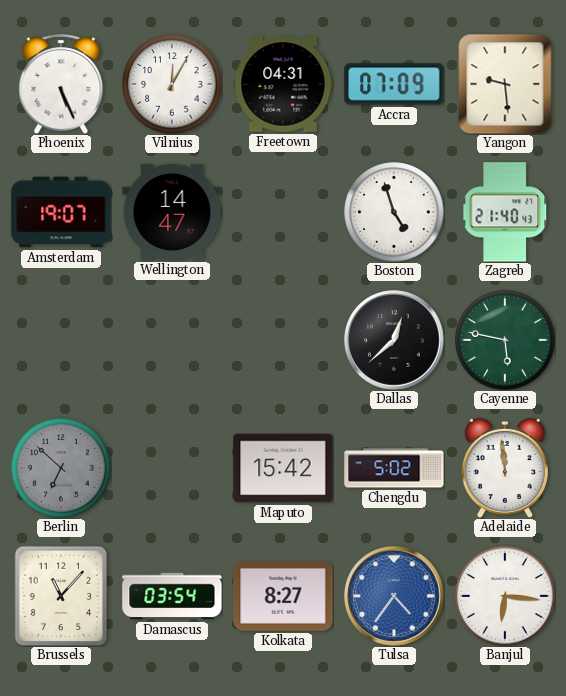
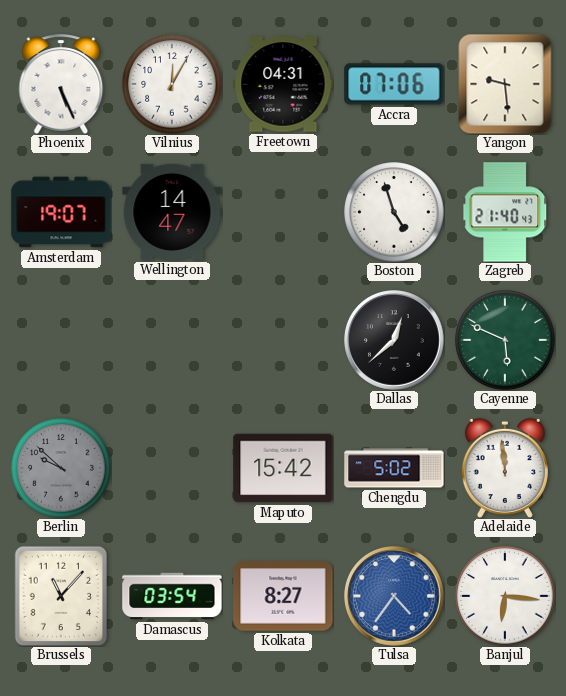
Accra: 07:09 -> 07:06
Cayenne: 5:47 -> 5:49
Berlin: 6:52 -> 9:52
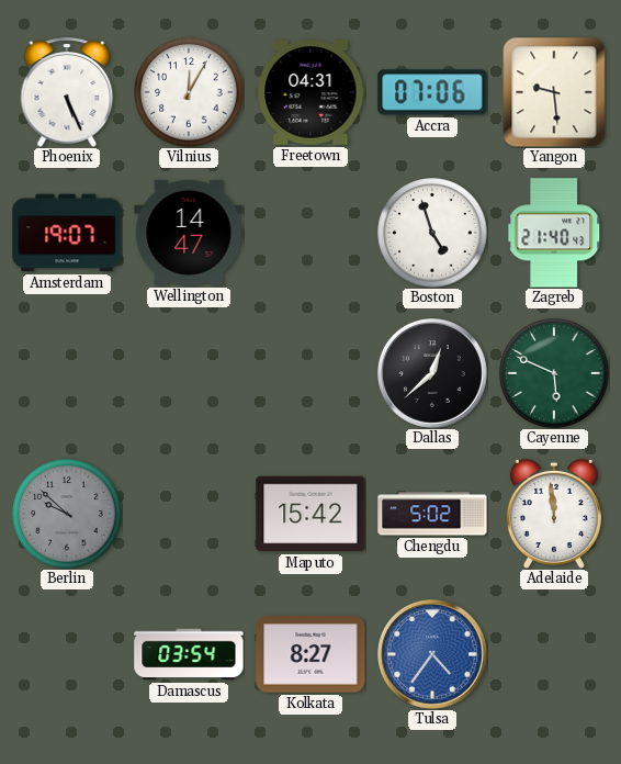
Brussels: 11:07 -> none
Banjul: 6:16 -> none
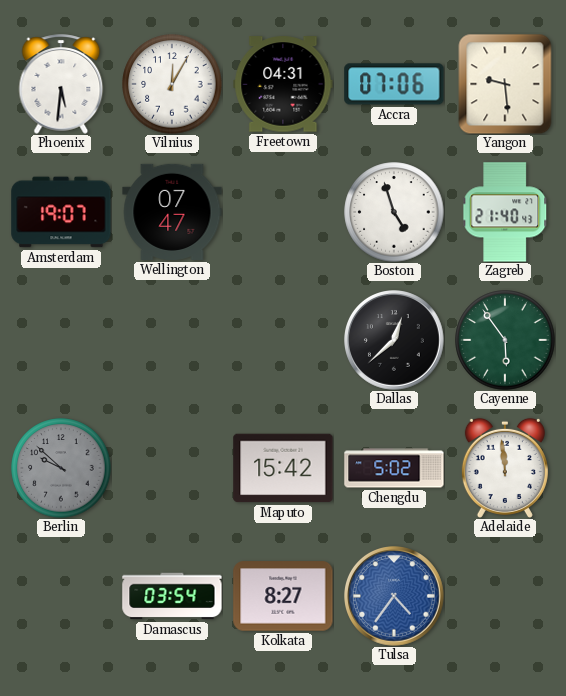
Phoenix: 5:26 -> 5:31
Wellington: 14:47 -> 07:47
Cayenne: 5:49 -> 5:54
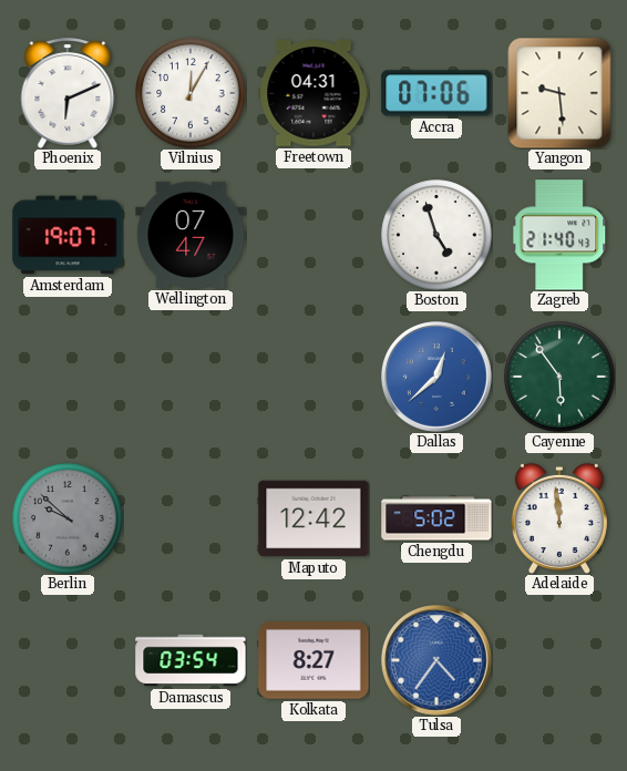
Phoenix: 5:31 -> 6:11
Dallas dial: black -> blue
Maputo: 15:42 -> 12:42
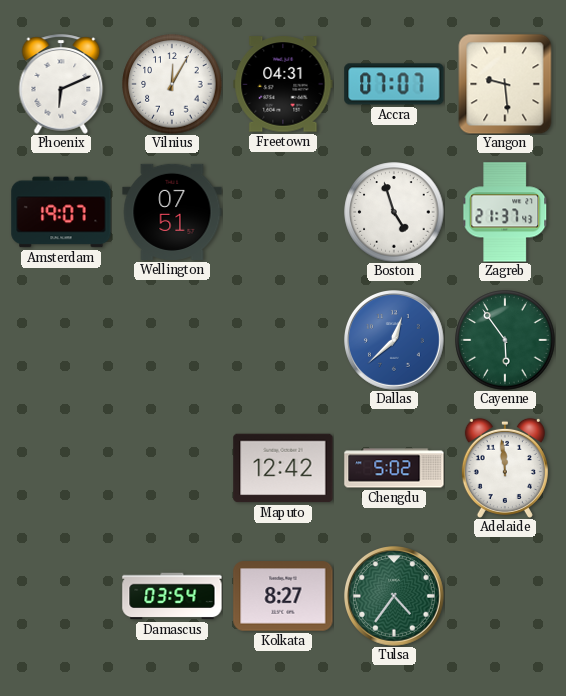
Accra: 07:06 -> 07:07
Wellington: 07:47 -> 07:51
Zagreb: 21:40 -> 21:37
Berlin: 9:52 -> none
Tulsa dial: blue -> green
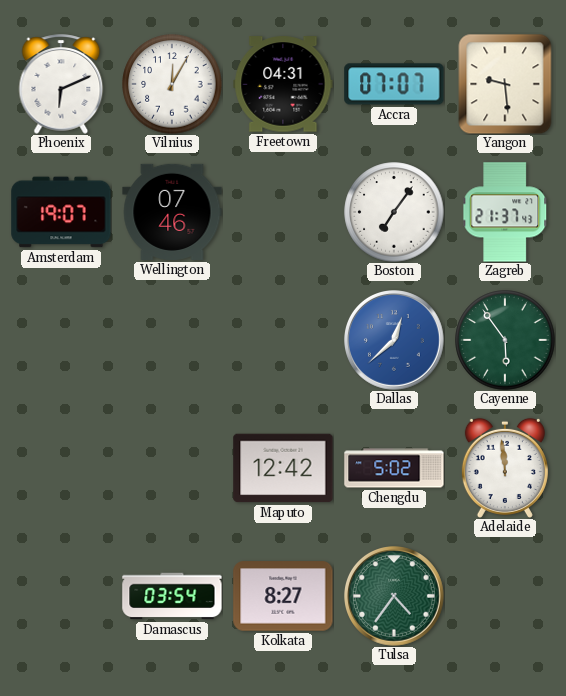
Wellington: 07:51 -> 07:46
Boston: 4:57 -> 7:06
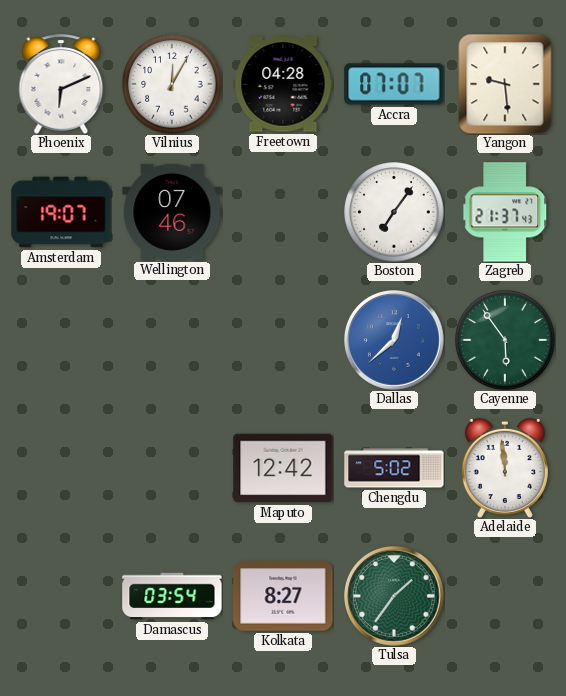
Freetown: 04:31 -> 04:28
Tulsa: 4:36 -> 1:36
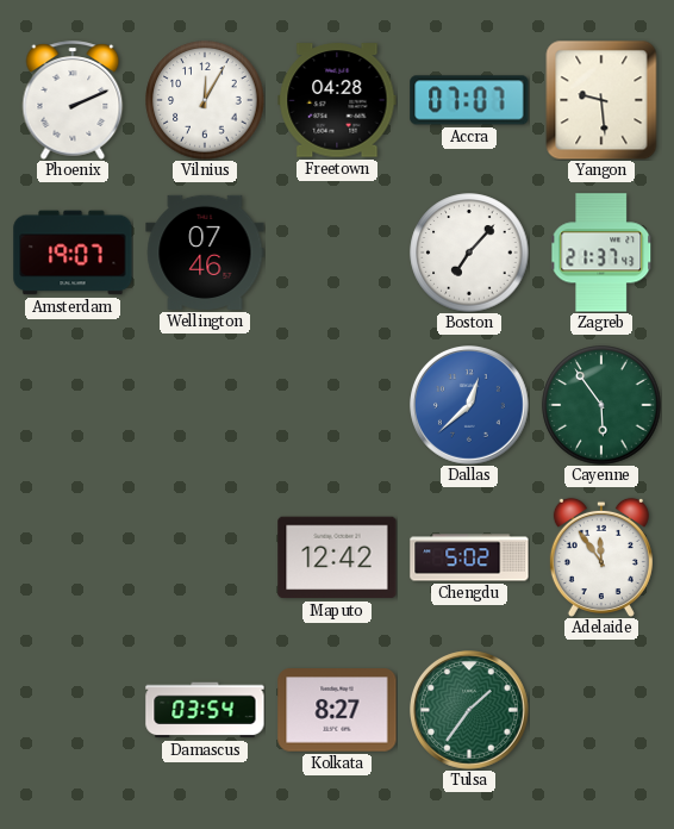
Phoenix: 6:11 -> 2:11
Boston: 7:06 -> 7:07
Adelaide: 11:59 -> 11:54
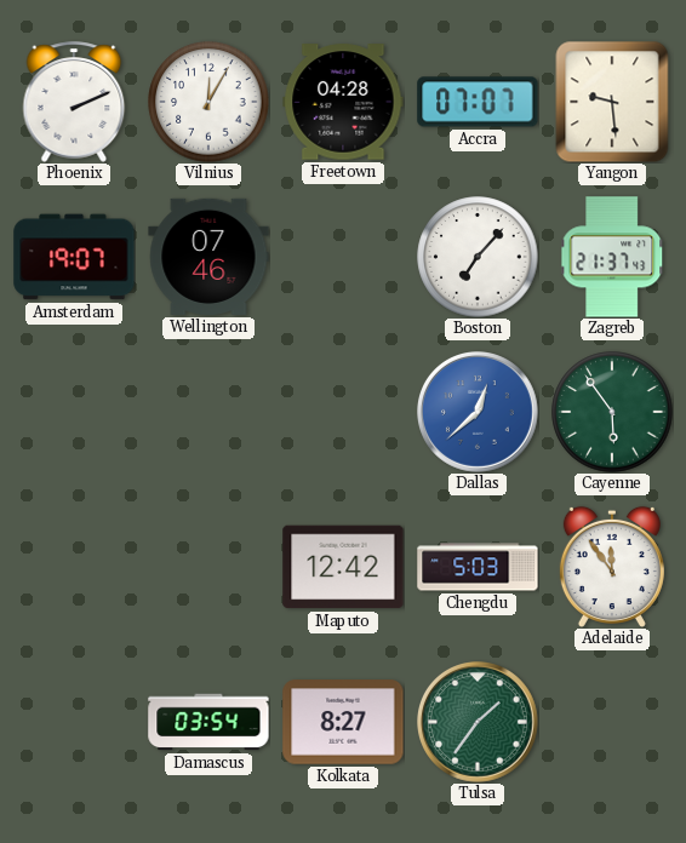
Chengdu: 5:02 -> 5:03
